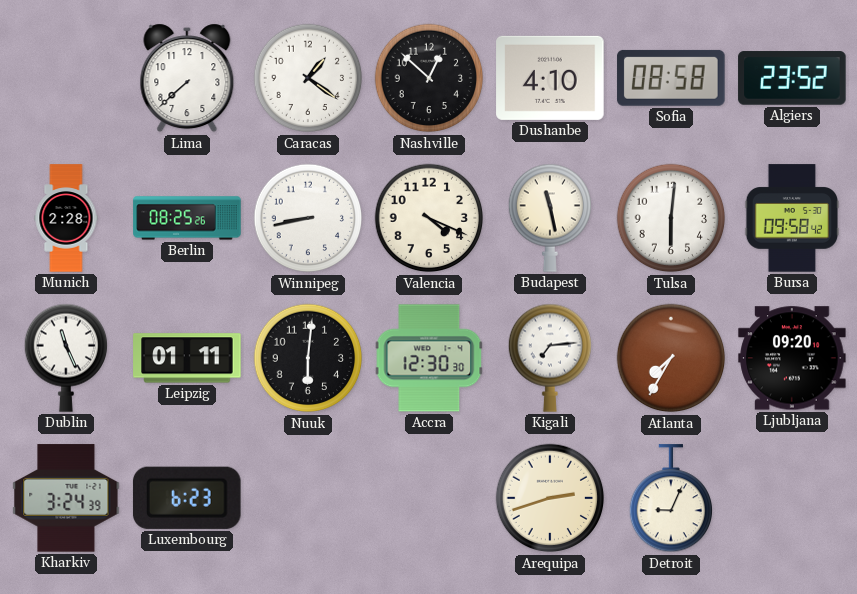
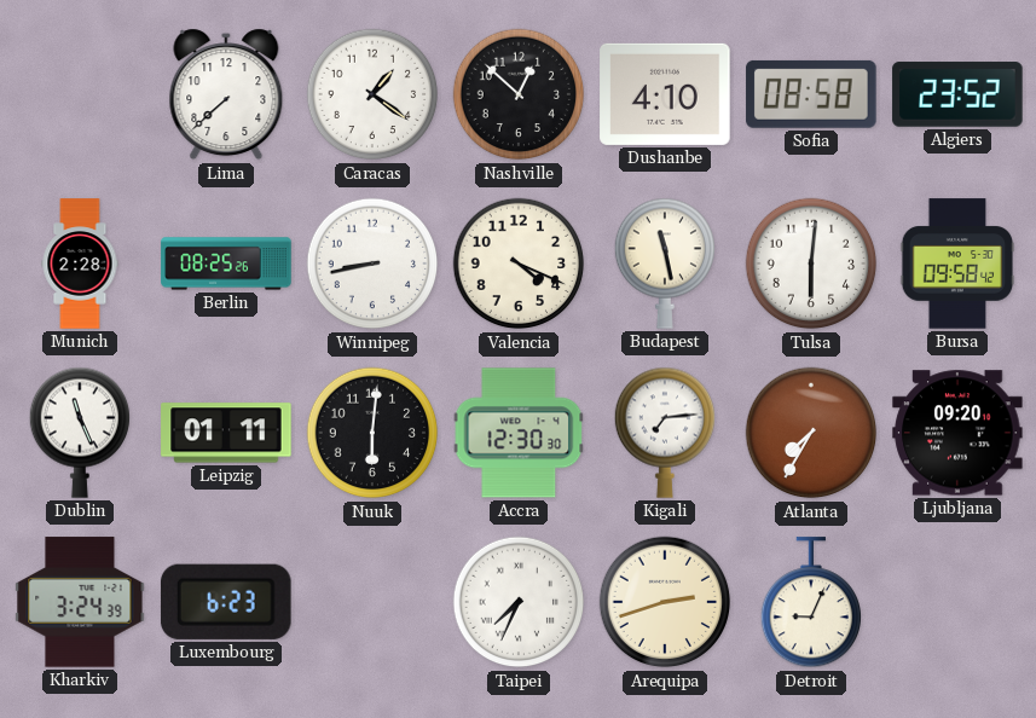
Taipei: none -> 7:34
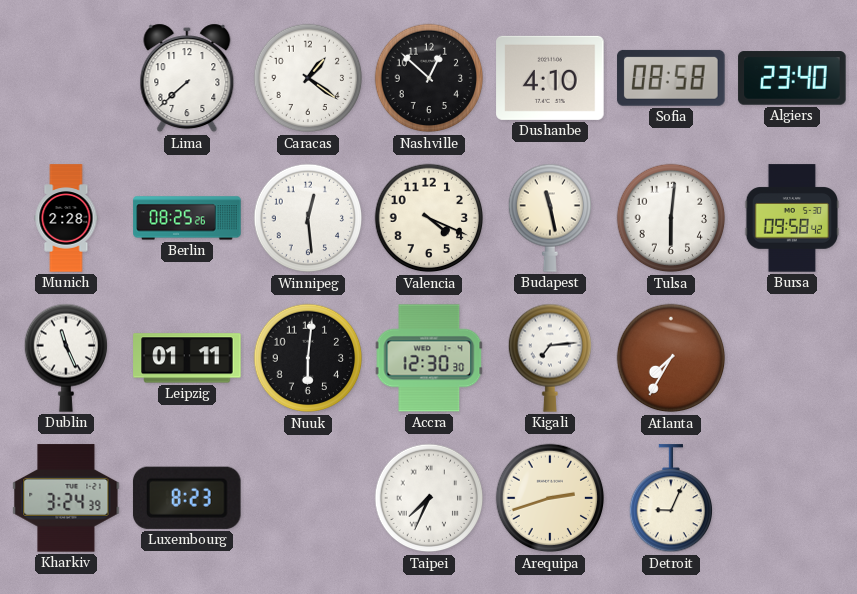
Algiers: 23:52 -> 23:40
Winnipeg: 8:43 -> 12:29
Ljubljana: 09:20 -> none
Luxembourg: 6:23 -> 8:23
